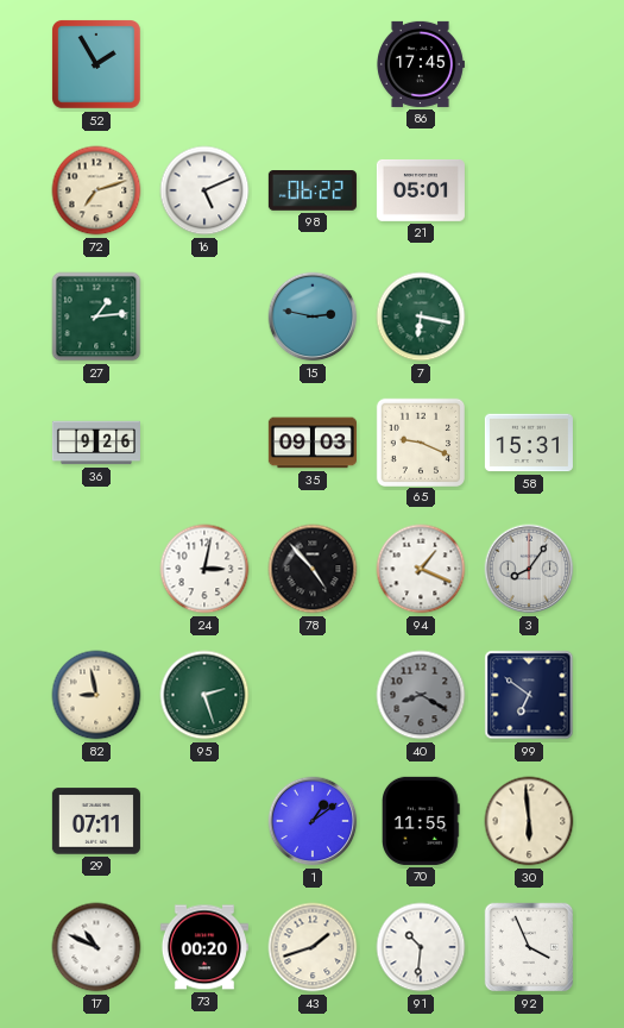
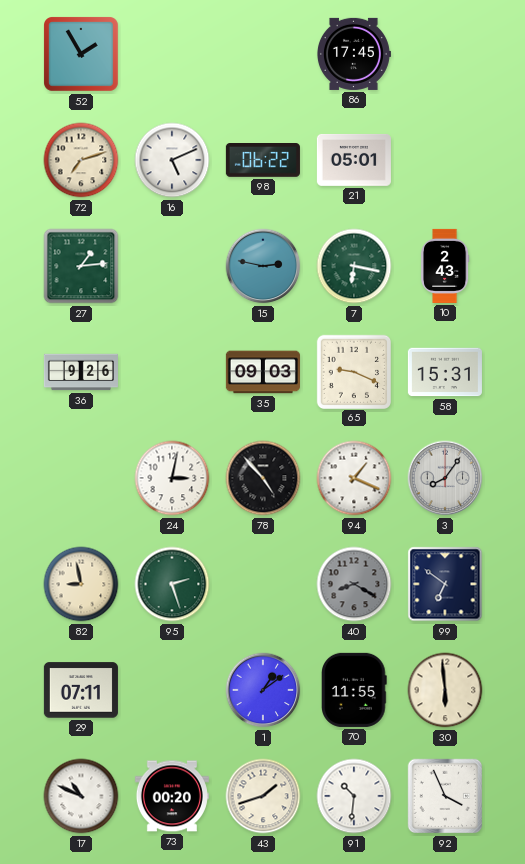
10: none -> 2:43
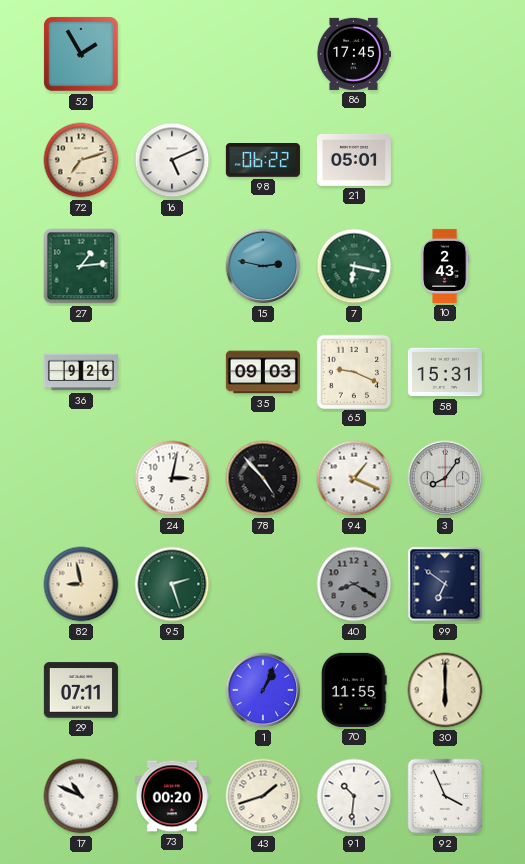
1: 1:09 -> 1:04
30: 5:59 -> 6:00
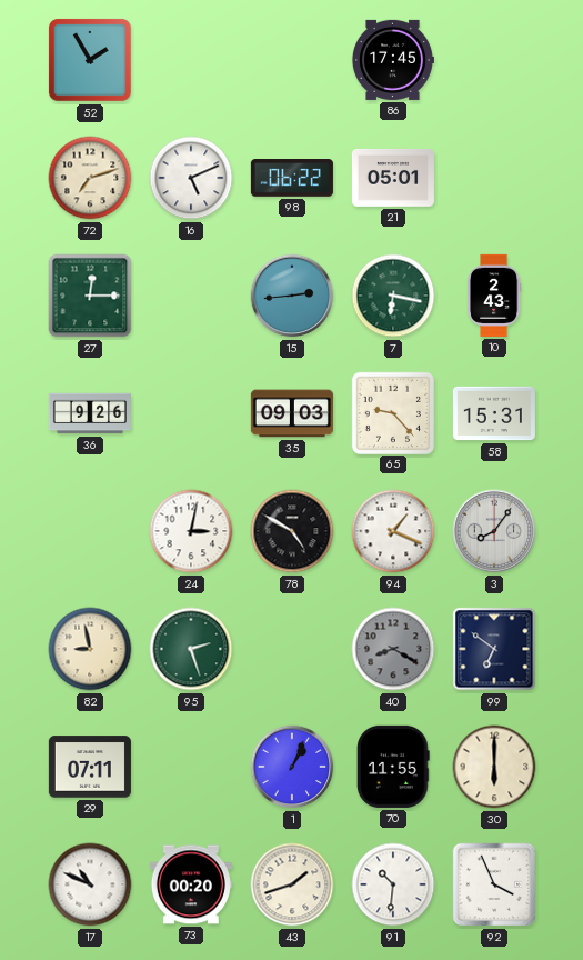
27: 1:14 -> 12:15
15: 2:47 -> 2:44
65: 9:19 -> 9:23
78: 4:53 -> 4:50
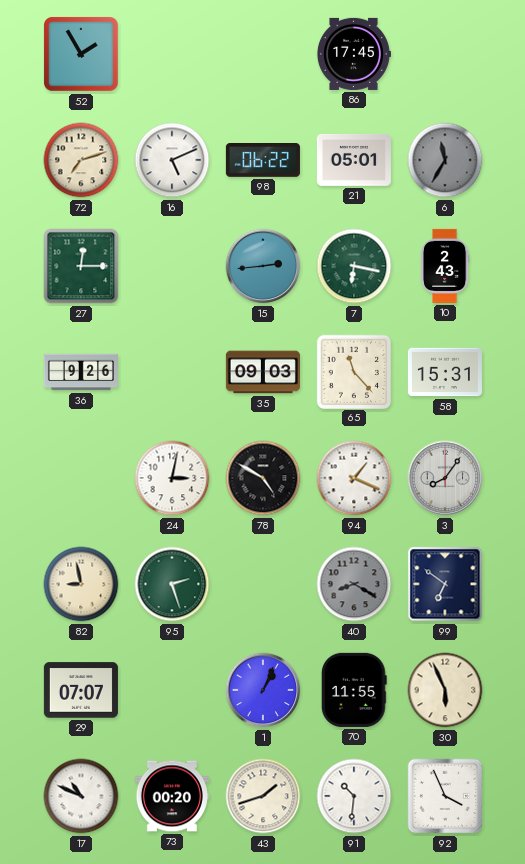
6: none -> 11:35
65: 9:23 -> 11:23
29: 07:11 -> 07:07
30: 6:00 -> 5:56
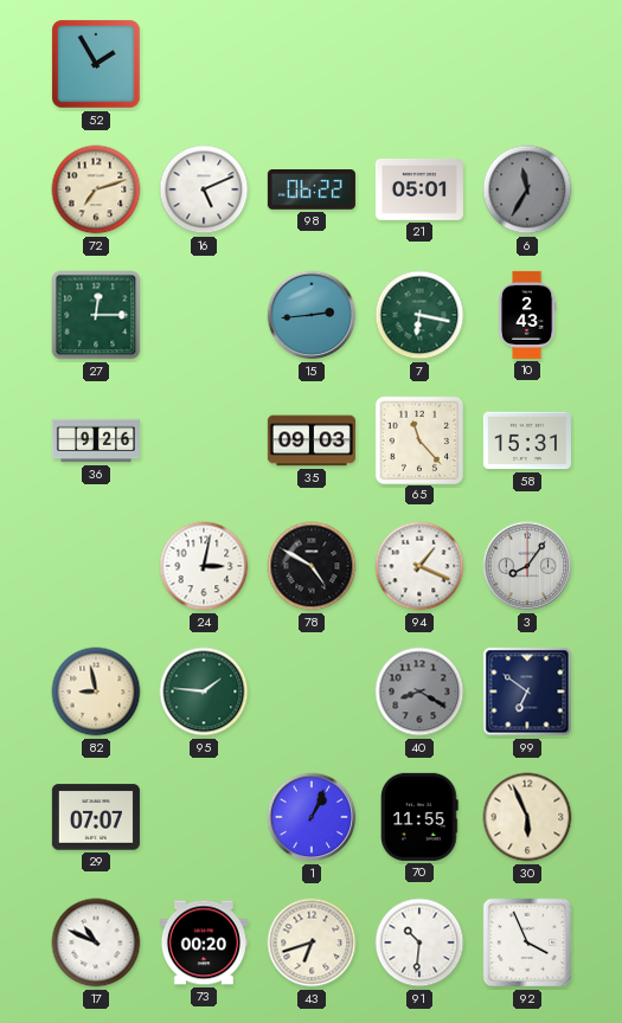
86: 17:45 -> none
95: 2:27 -> 1:46
43: 1:42 -> 6:42
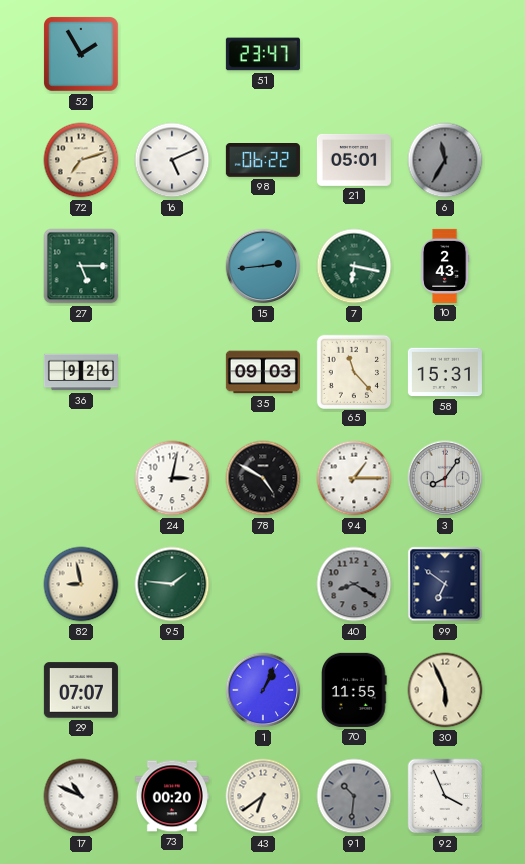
51: none -> 23:47
27: 12:15 -> 5:15
94: 1:19 -> 1:15
43: 6:42 -> 6:39
91 dial: white -> grey
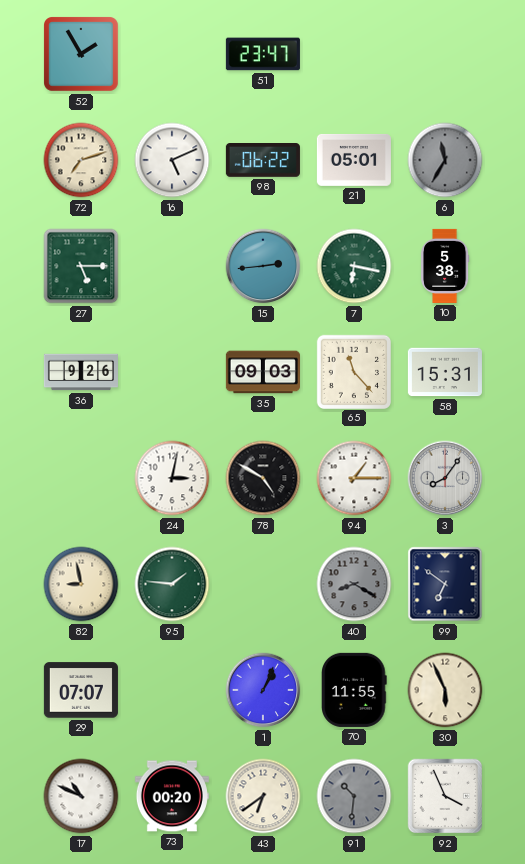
10: 2:43 -> 5:38
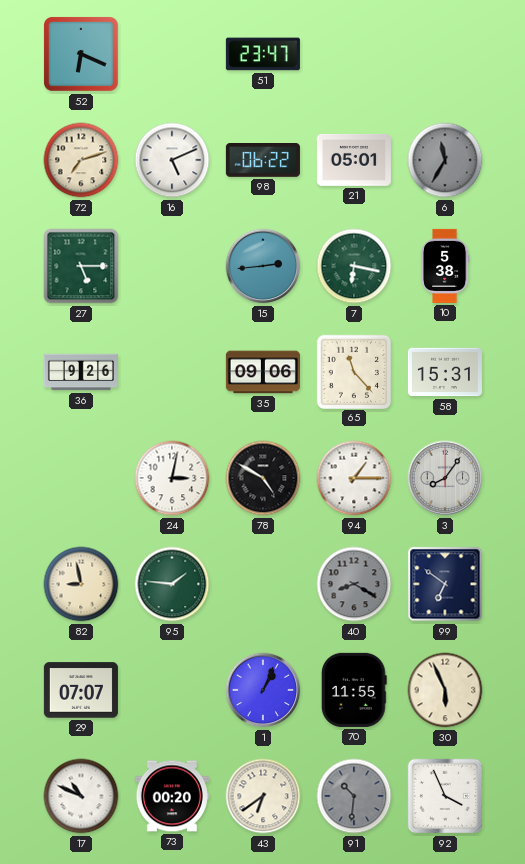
52: 1:55 -> 6:19
35: 09:03 -> 09:06
